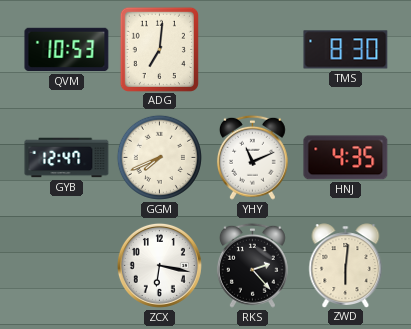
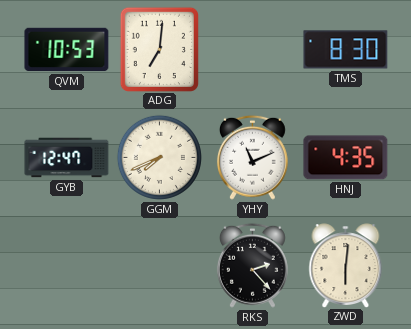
ZCX: 6:17 -> none
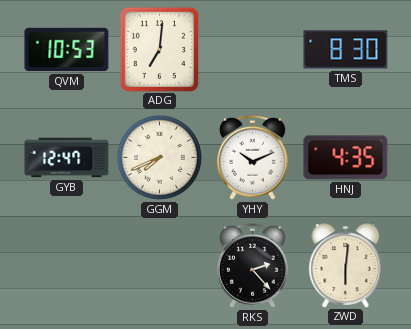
YHY: 11:11 -> 10:11
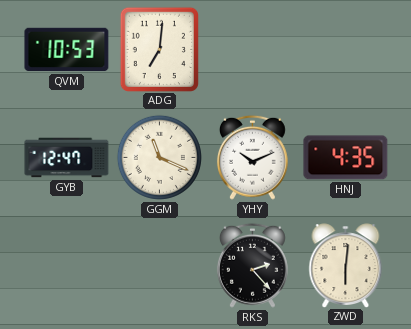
TMS: 8:30 -> none
GGM: 7:41 -> 11:19
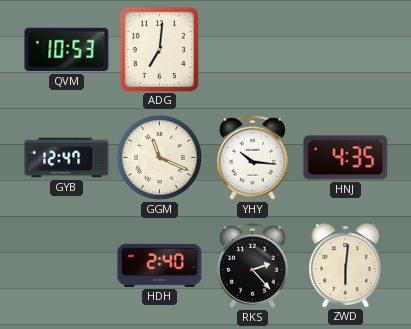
YHY: 10:11 -> 10:16
HDH: none -> 2:40
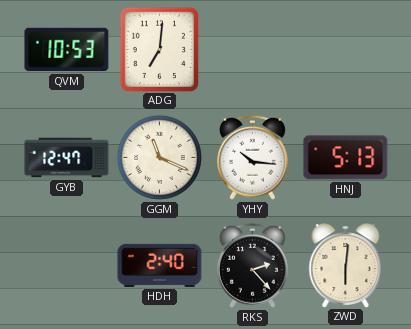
HNJ: 4:35 -> 5:13
